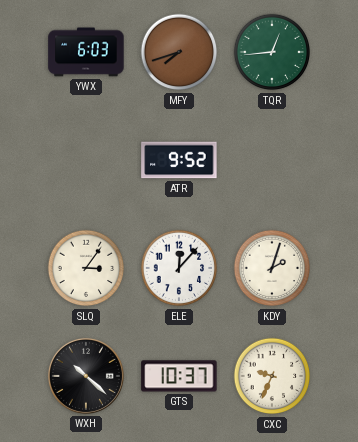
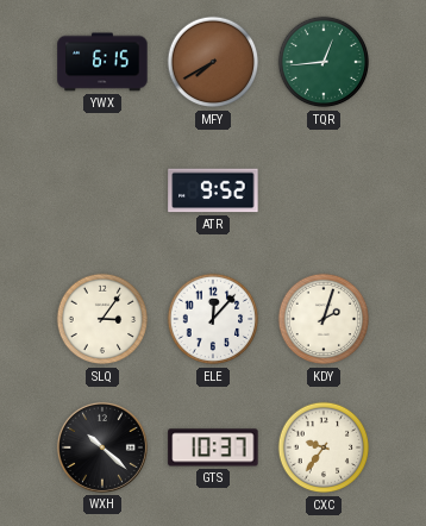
YWX: 6:03 -> 6:15
MFY: 7:42 -> 7:40
CXC: 9:34 -> 9:36
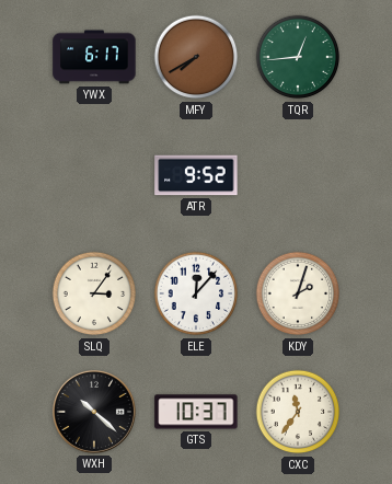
YWX: 6:15 -> 6:17
CXC: 9:36 -> 11:36
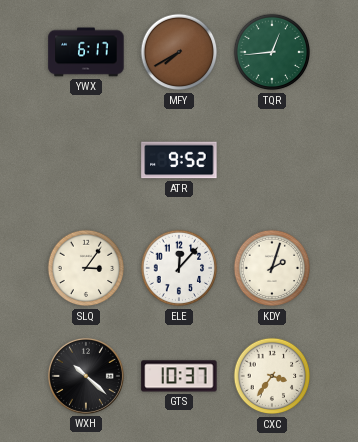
CXC: 11:36 -> 3:36
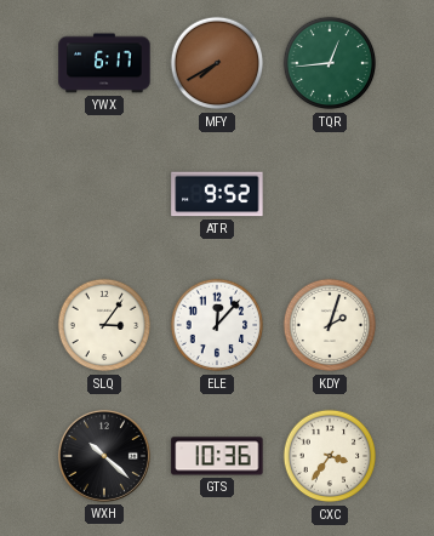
GTS: 10:37 -> 10:36
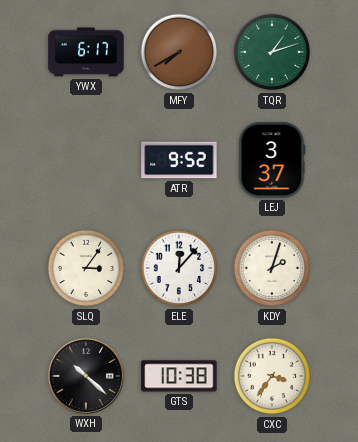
TQR: 12:44 -> 1:12
LEJ: none -> 3:37
GTS: 10:36 -> 10:38
